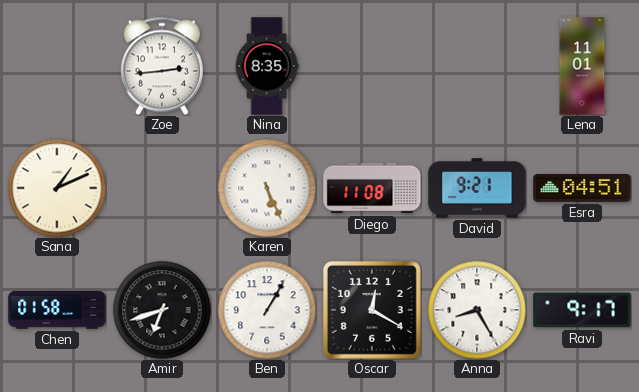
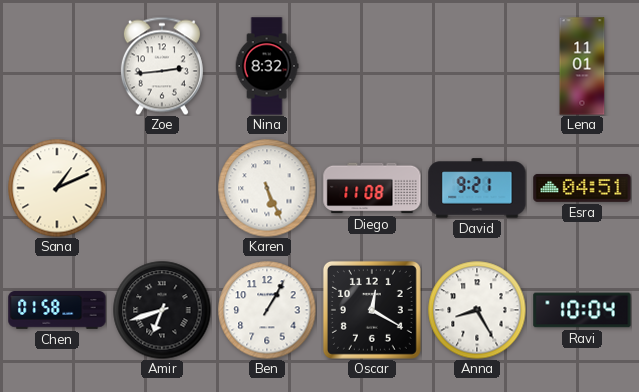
Nina: 8:35 -> 8:32
Ravi: 9:17 -> 10:04
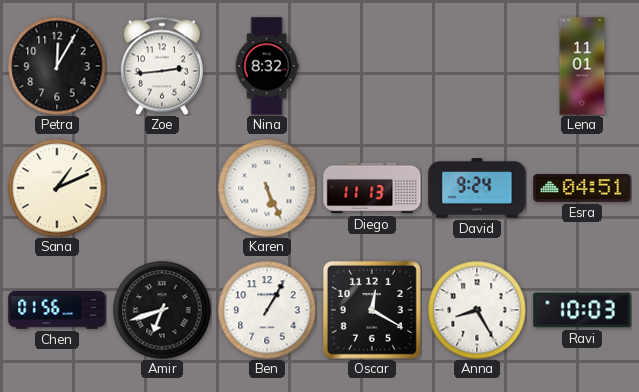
Petra: none -> 12:05
Diego: 11:08 -> 11:13
David: 9:21 -> 9:24
Chen: 01:58 -> 01:56
Ravi: 10:04 -> 10:03
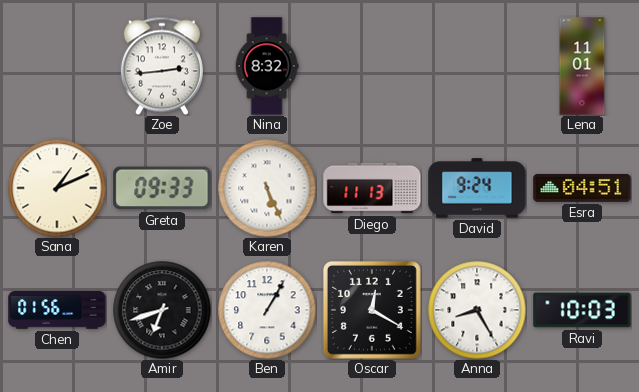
Petra: 12:05 -> none
Greta: none -> 09:33
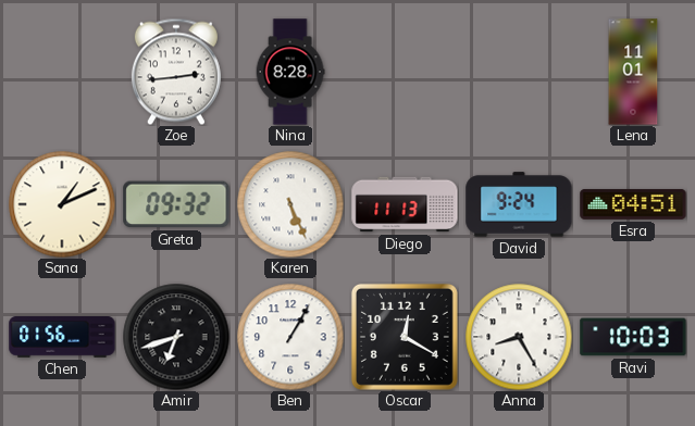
Nina: 8:32 -> 8:28
Greta: 09:33 -> 09:32
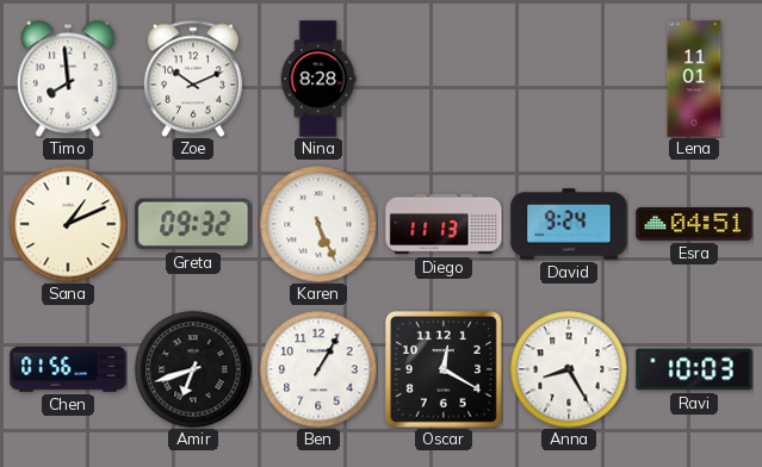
Timo: none -> 7:59
Zoe: 2:44 -> 10:11
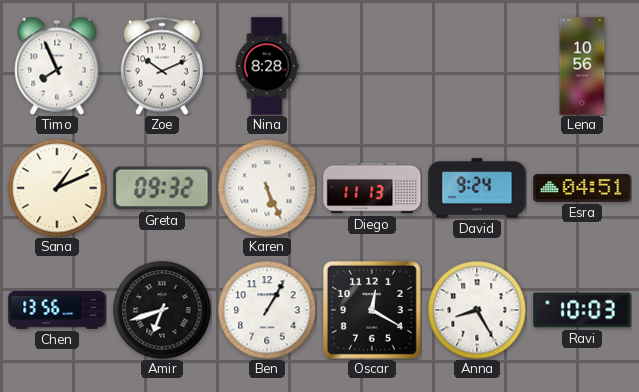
Timo: 7:59 -> 7:56
Lena: 11:01 -> 10:56
Chen: 01:56 -> 13:56
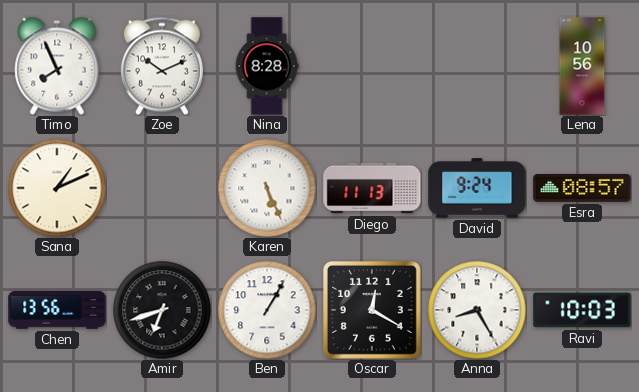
Greta: 09:32 -> none
Esra: 04:51 -> 08:57
